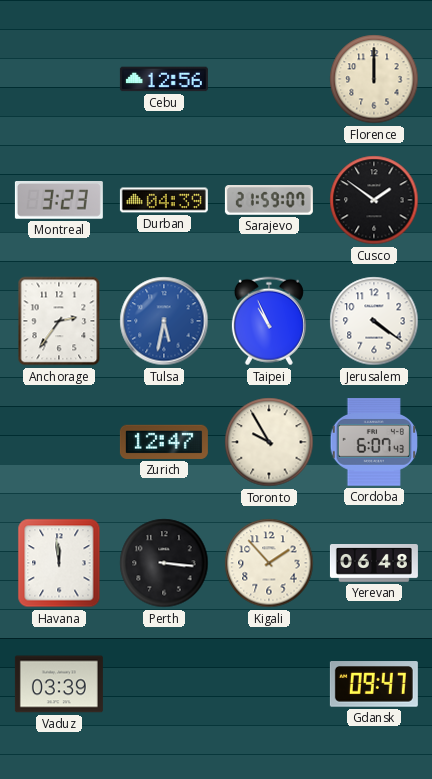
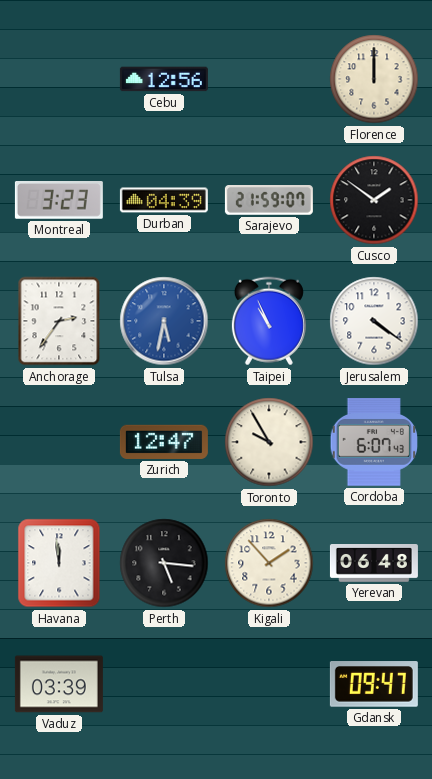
Perth: 3:16 -> 5:16
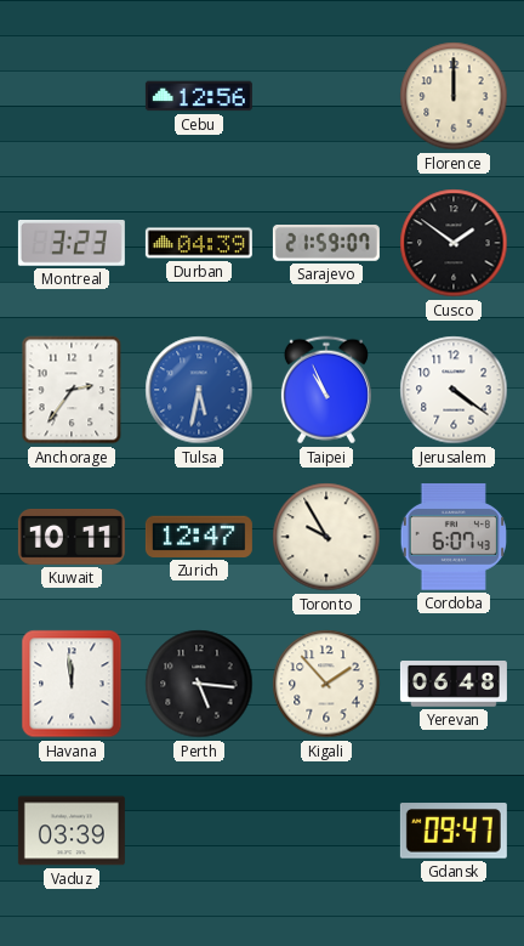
Kuwait: none -> 10:11
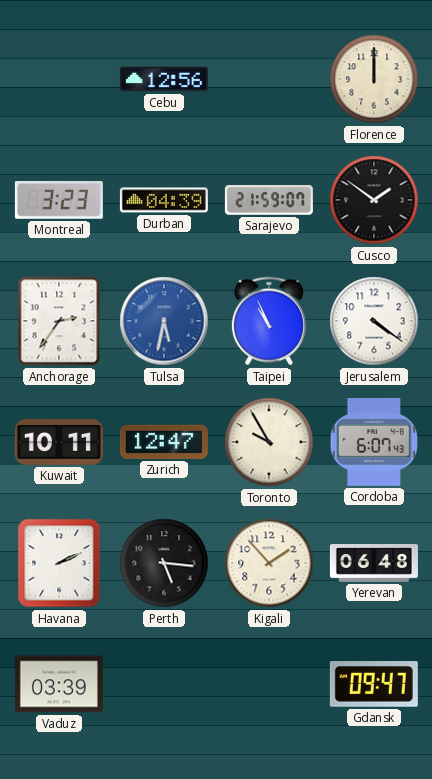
Havana: 11:59 -> 2:11
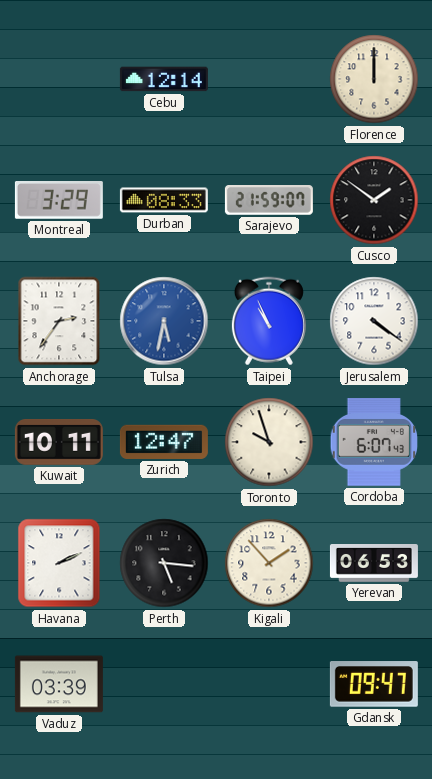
Cebu: 12:56 -> 12:14
Montreal: 3:23 -> 3:29
Durban: 04:39 -> 08:33
Toronto: 9:55 -> 9:57
Yerevan: 06:48 -> 06:53
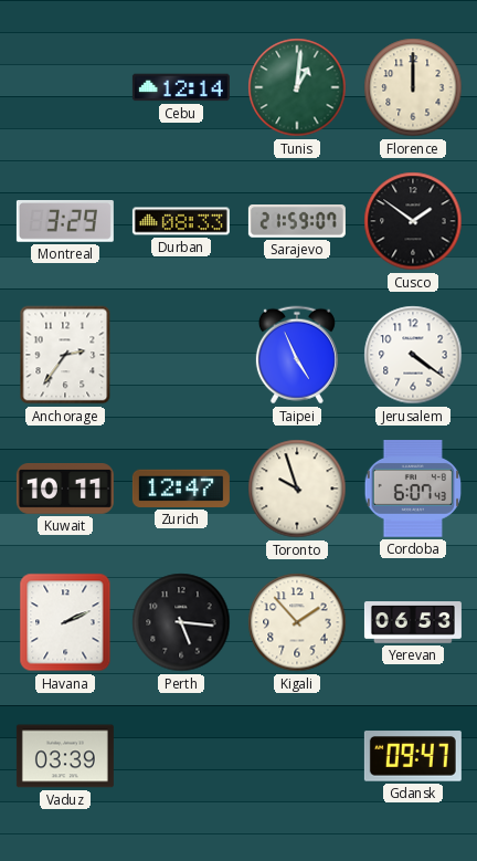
Tunis: none -> 1:01
Tulsa: 5:32 -> none
Taipei: 10:56 -> 4:56
